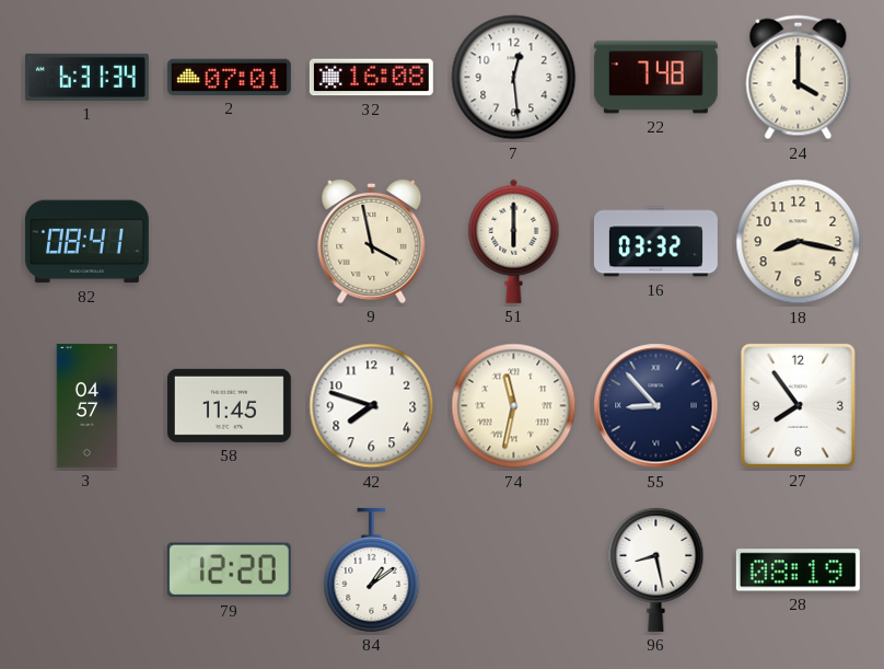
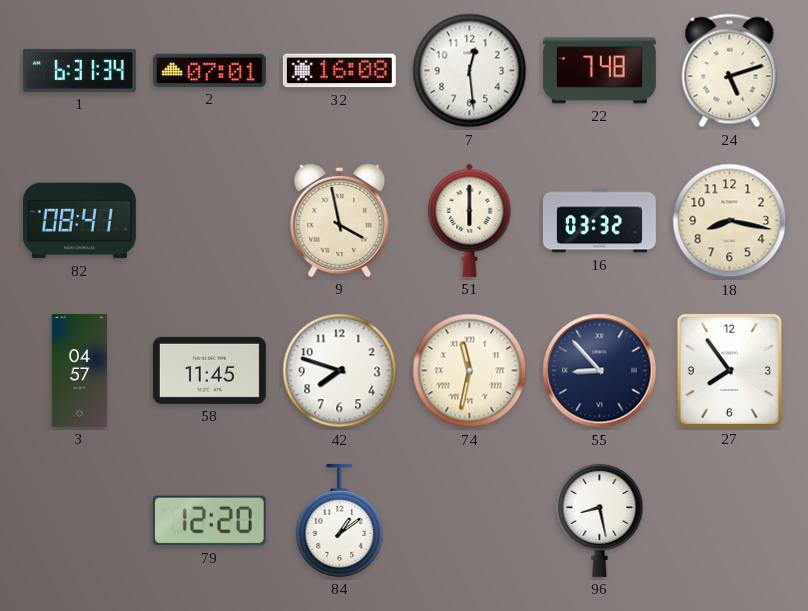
24: 4:00 -> 5:12
28: 08:19 -> none
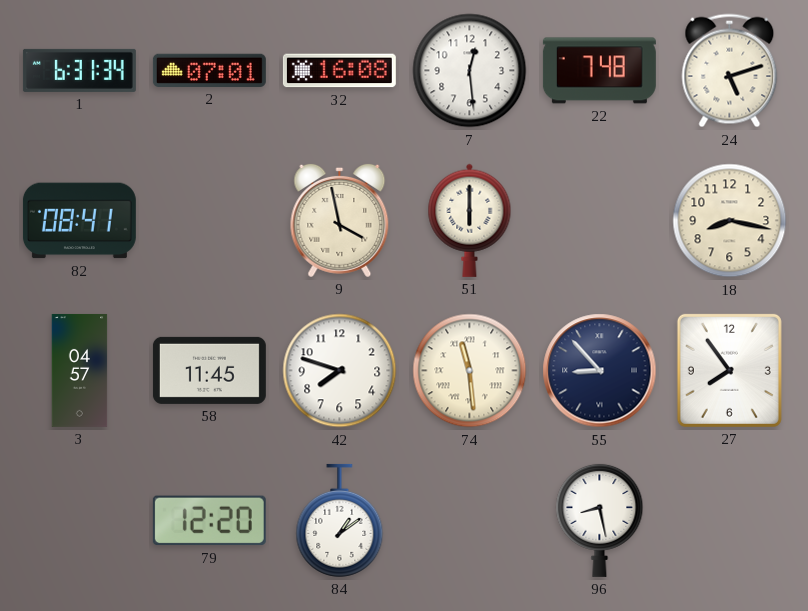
16: 03:32 -> none
74: 11:32 -> 11:29
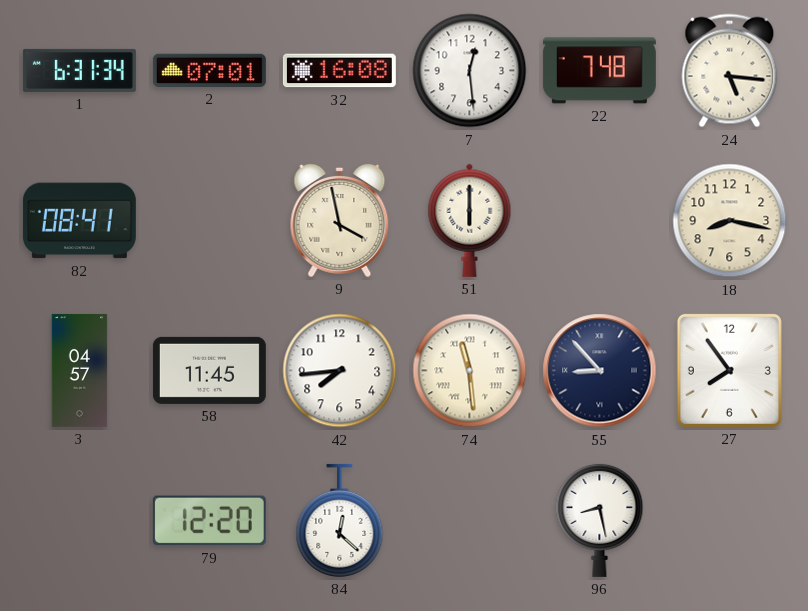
24: 5:12 -> 5:16
42: 7:48 -> 7:44
84: 1:09 -> 12:22
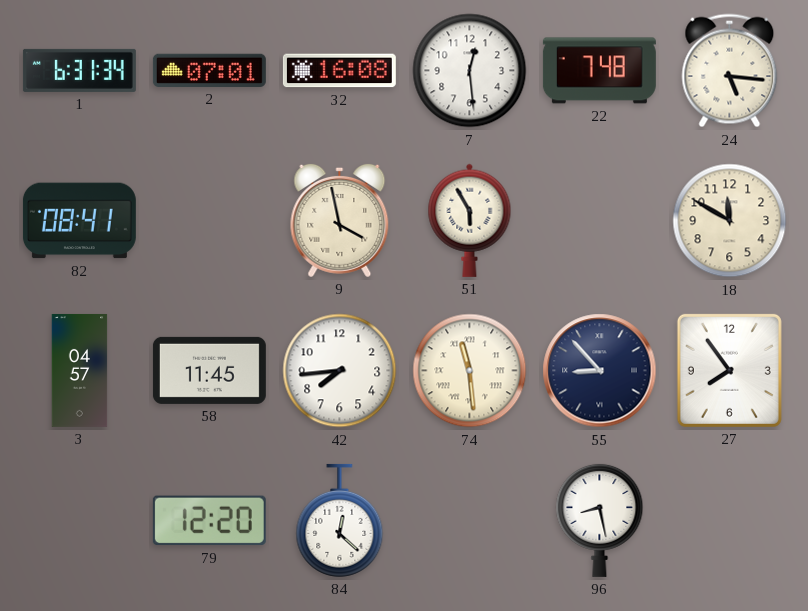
51: 6:00 -> 5:55
18: 8:17 -> 11:50
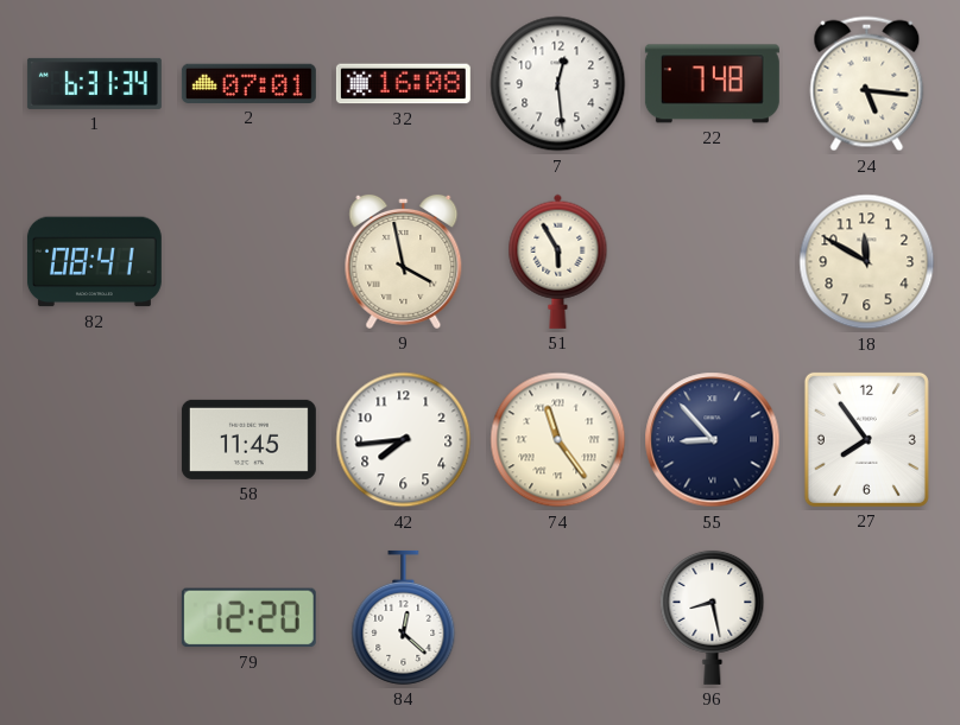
3: 04:57 -> none
74: 11:29 -> 11:24
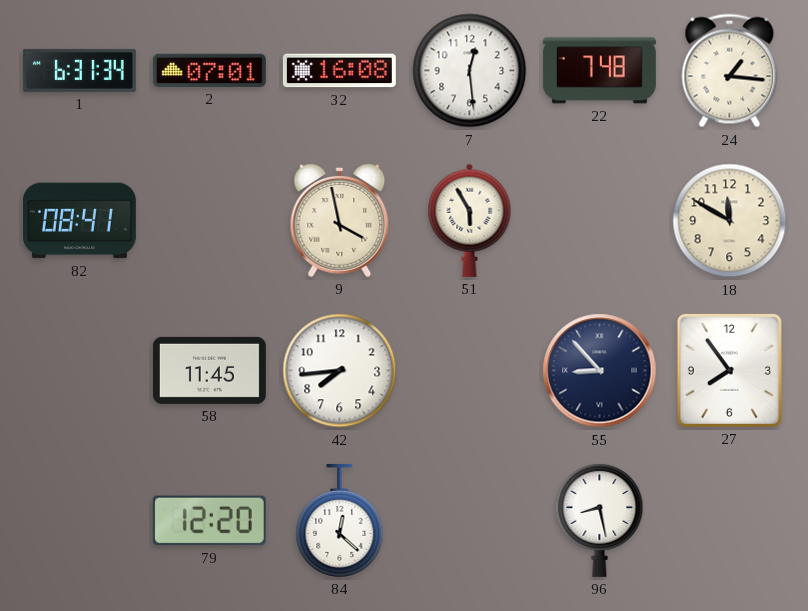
24: 5:16 -> 1:16
74: 11:24 -> none
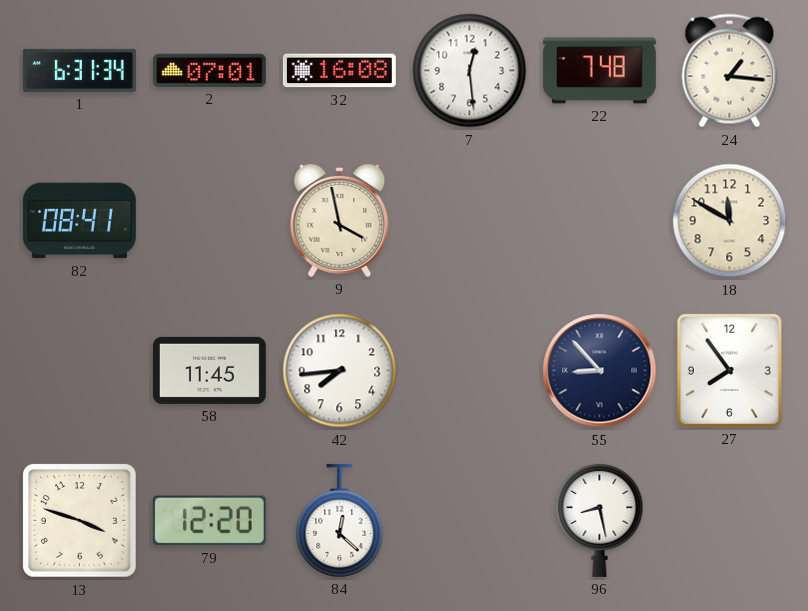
51: 5:55 -> none
13: none -> 3:48
